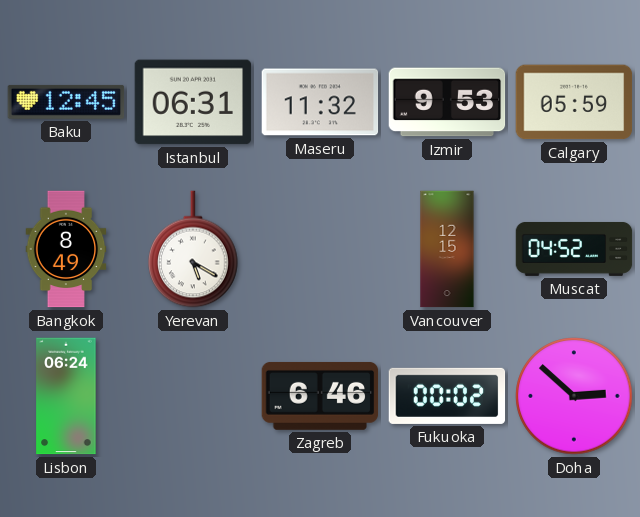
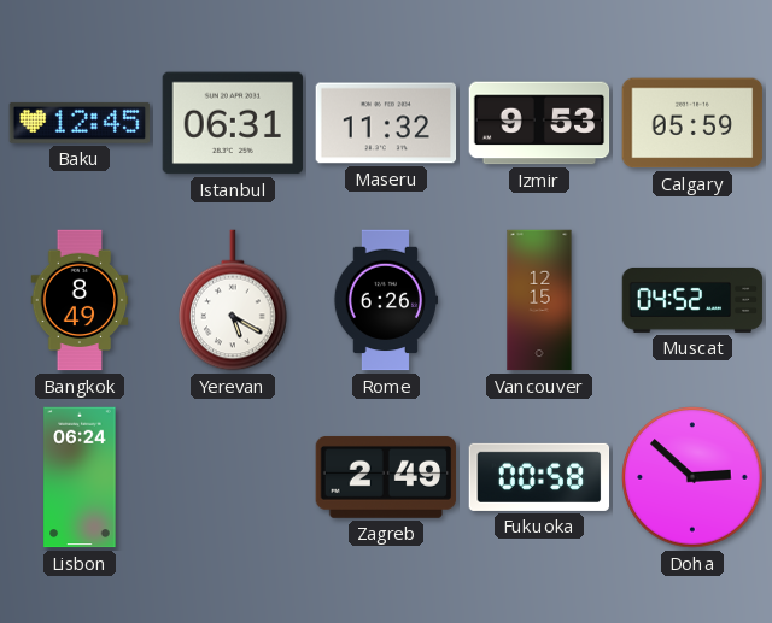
Rome: none -> 6:26
Zagreb: 6:46 -> 2:49
Fukuoka: 00:02 -> 00:58
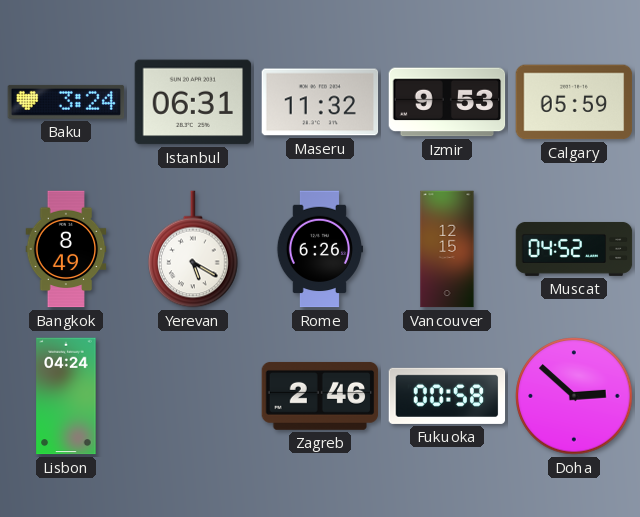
Baku: 12:45 -> 3:24
Lisbon: 06:24 -> 04:24
Zagreb: 2:49 -> 2:46
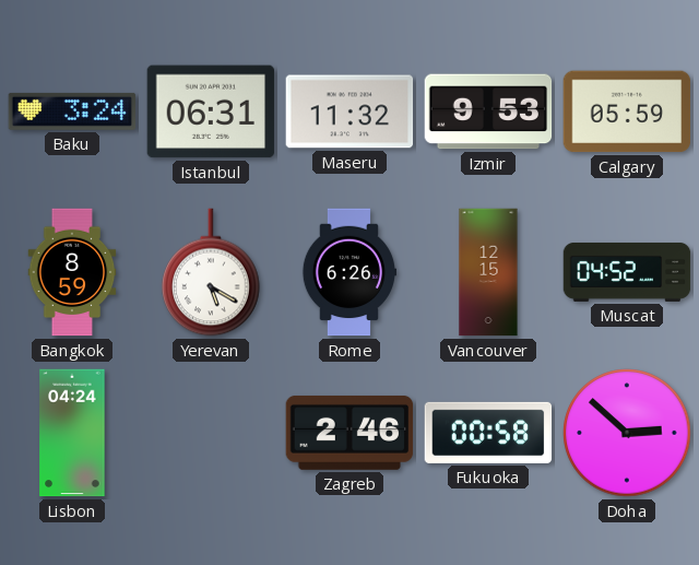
Bangkok: 8:49 -> 8:59
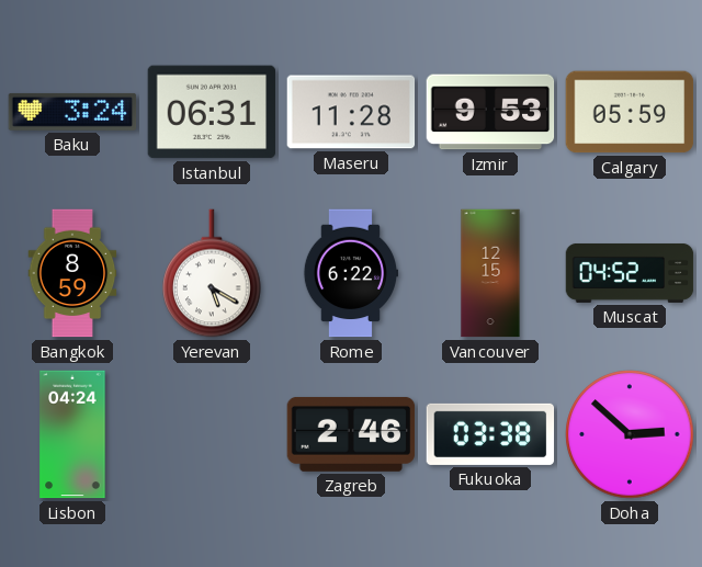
Maseru: 11:32 -> 11:28
Rome: 6:26 -> 6:22
Fukuoka: 00:58 -> 03:38
